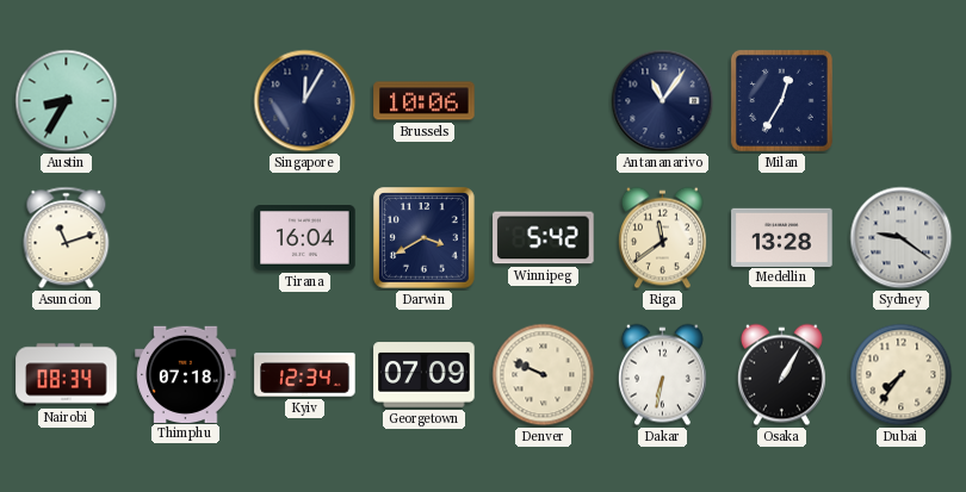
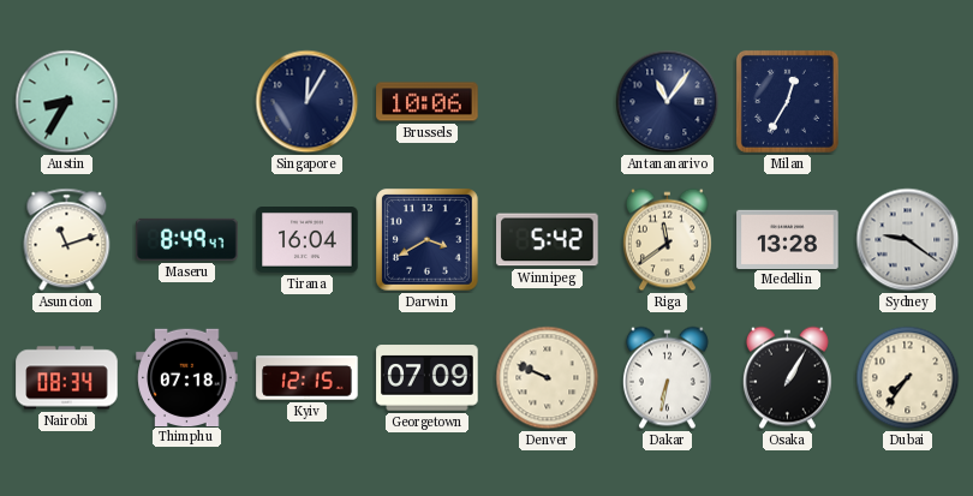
Maseru: none -> 8:49
Kyiv: 12:34 -> 12:15
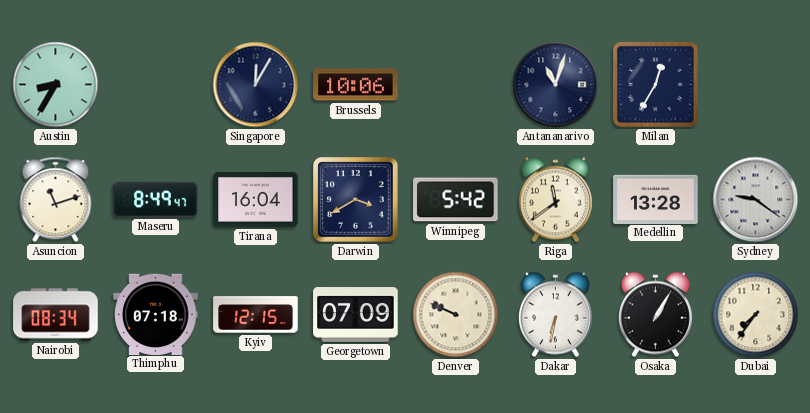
Antananarivo: 11:06 -> 11:03
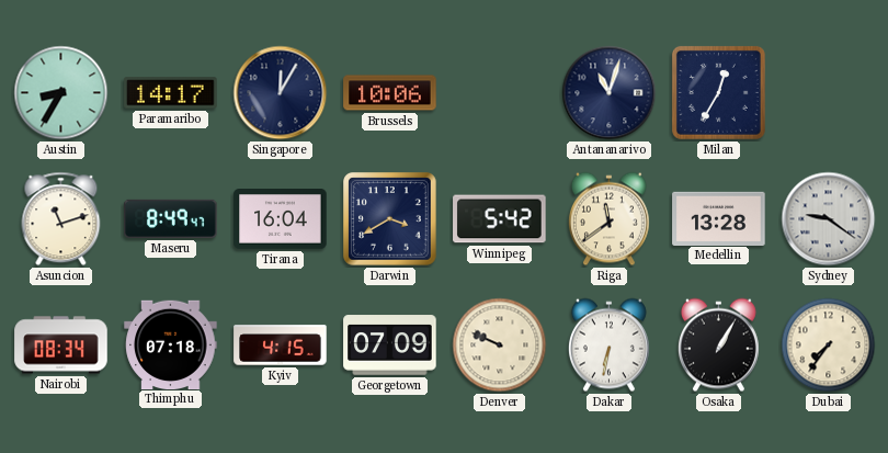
Paramaribo: none -> 14:17
Kyiv: 12:15 -> 4:15
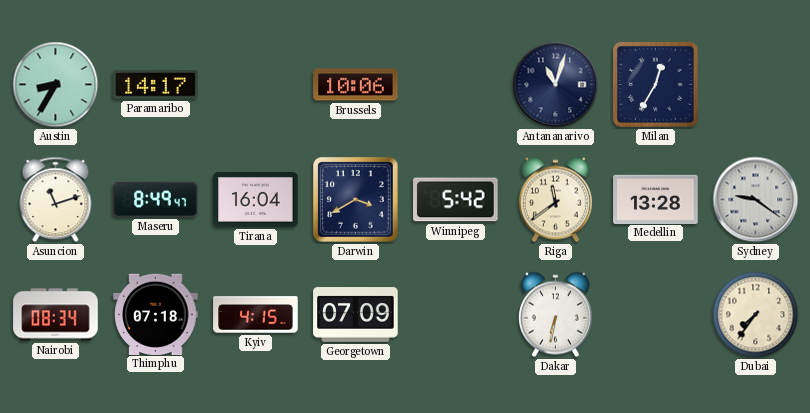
Singapore: 12:05 -> none
Denver: 9:49 -> none
Osaka: 1:05 -> none
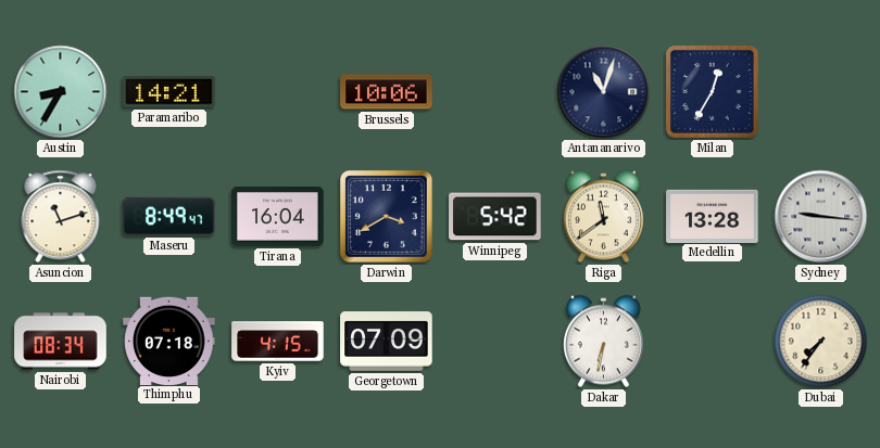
Paramaribo: 14:17 -> 14:21
Sydney: 9:21 -> 9:16
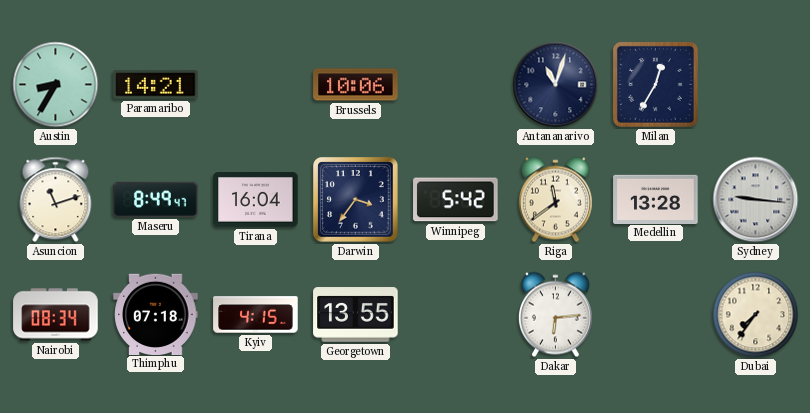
Darwin: 3:40 -> 3:36
Georgetown: 07:09 -> 13:55
Dakar: 6:32 -> 6:14
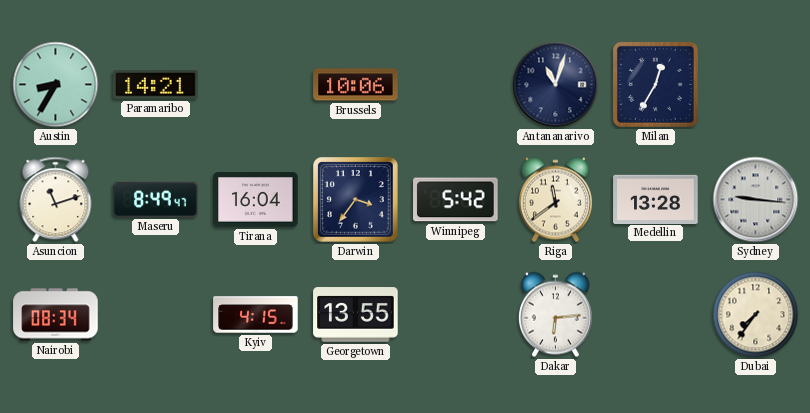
Thimphu: 07:18 -> none
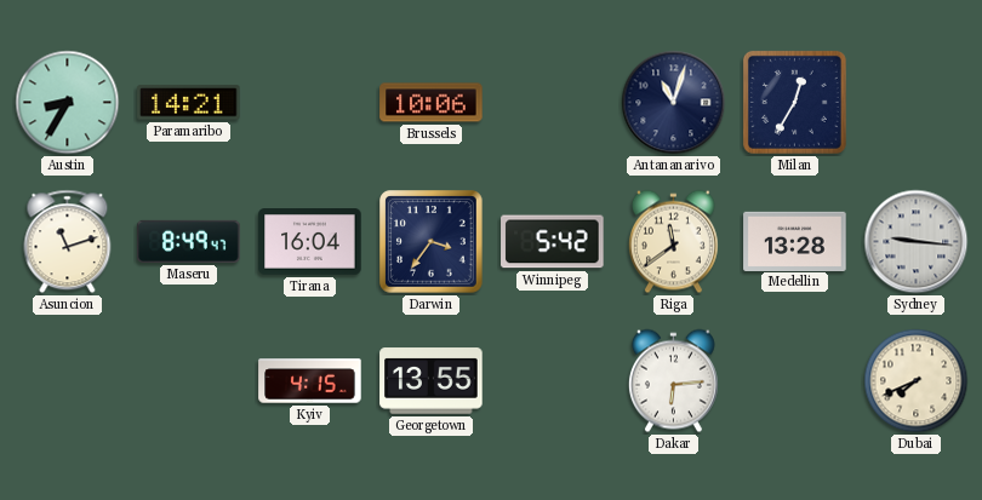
Nairobi: 08:34 -> none
Dubai: 7:36 -> 7:41
